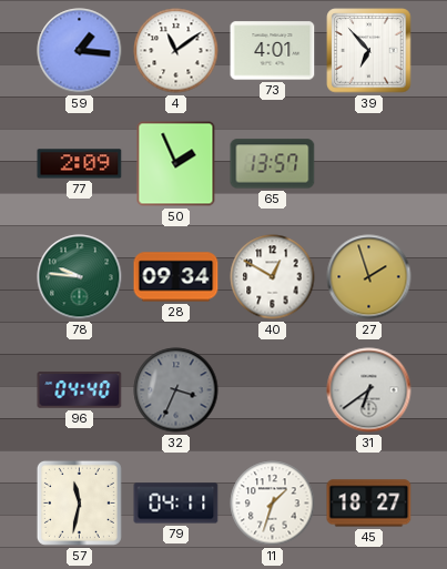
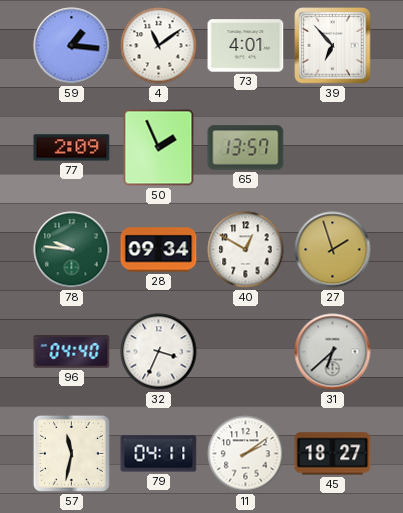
32 dial: grey -> white
31: 6:39 -> 6:38
11: 1:33 -> 2:09
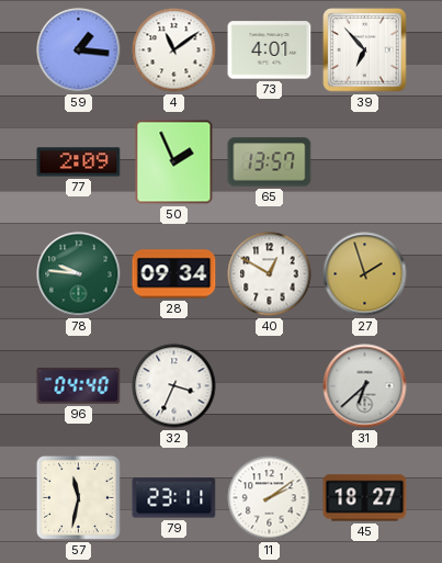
79: 04:11 -> 23:11
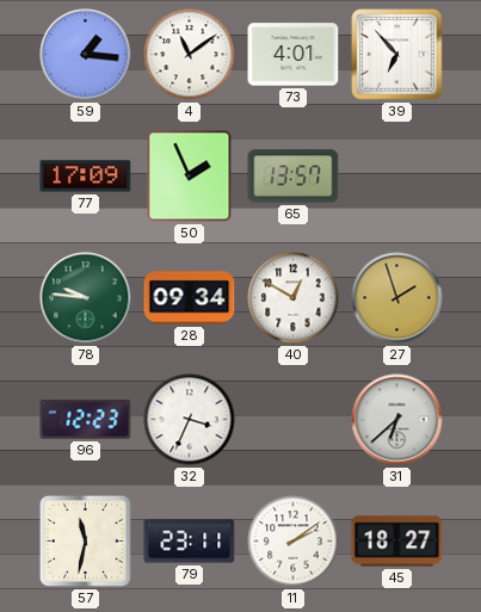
77: 2:09 -> 17:09
96: 04:40 -> 12:23
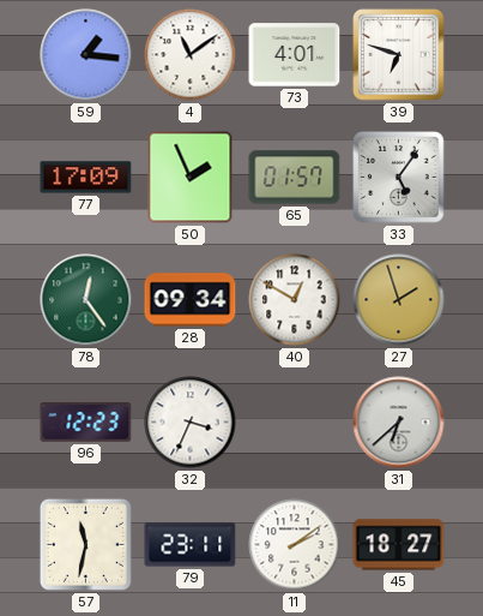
39: 6:53 -> 6:48
65: 13:57 -> 01:57
33: none -> 5:06
78: 9:46 -> 12:24
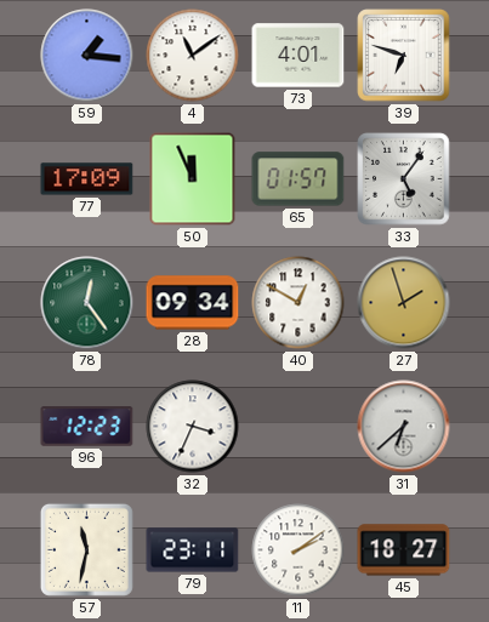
50: 1:56 -> 11:56
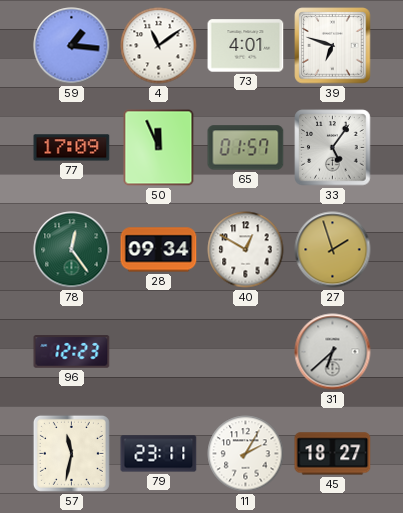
32: 3:34 -> none
11: 2:09 -> 2:05
